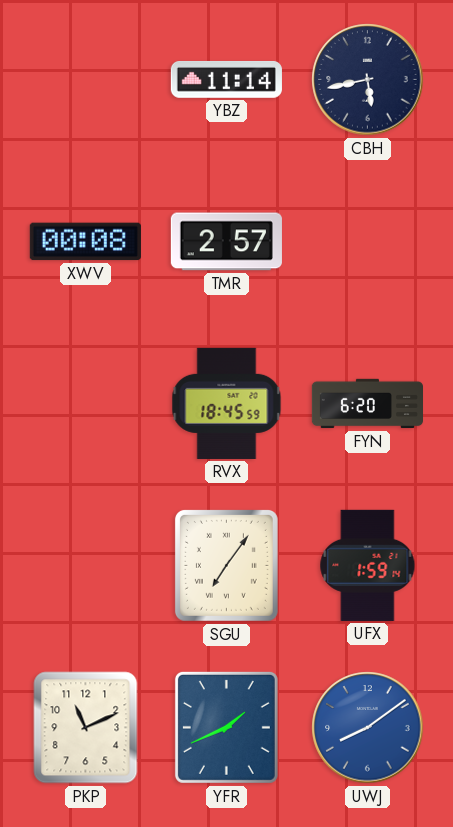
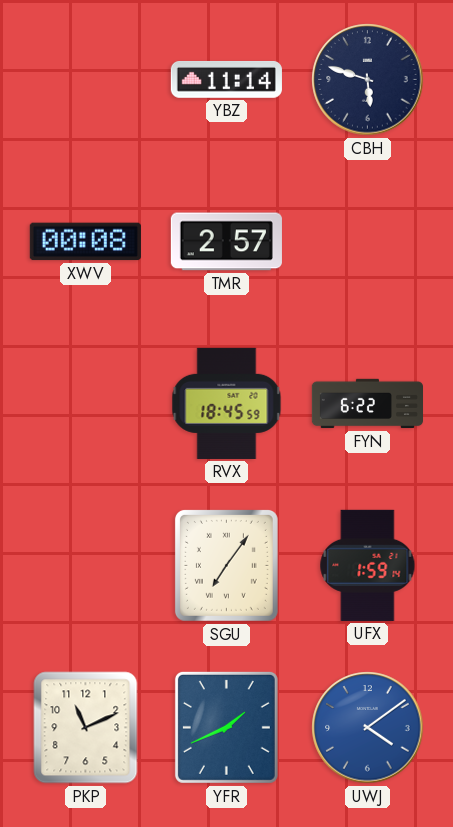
CBH: 5:43 -> 5:48
FYN: 6:20 -> 6:22
UWJ: 8:09 -> 4:09
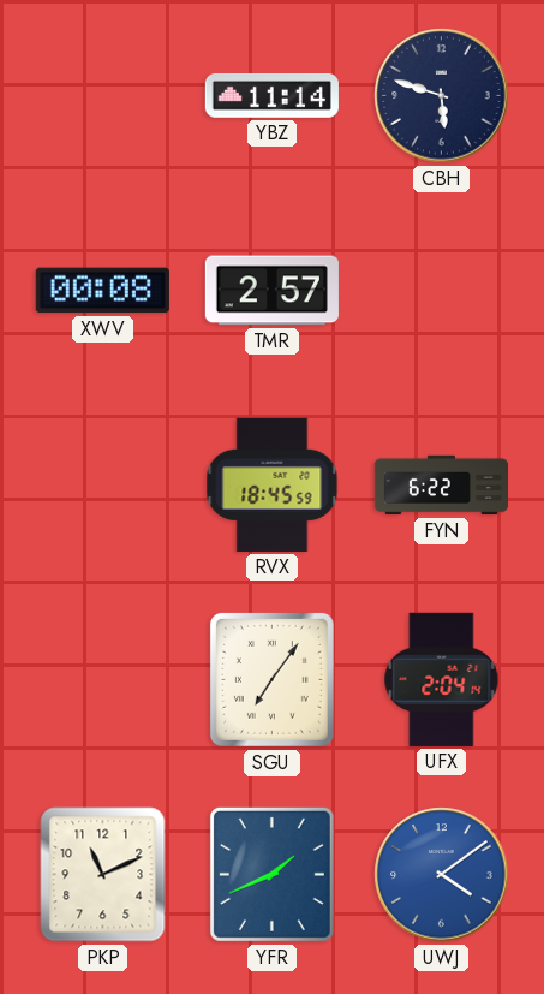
UFX: 1:59 -> 2:04
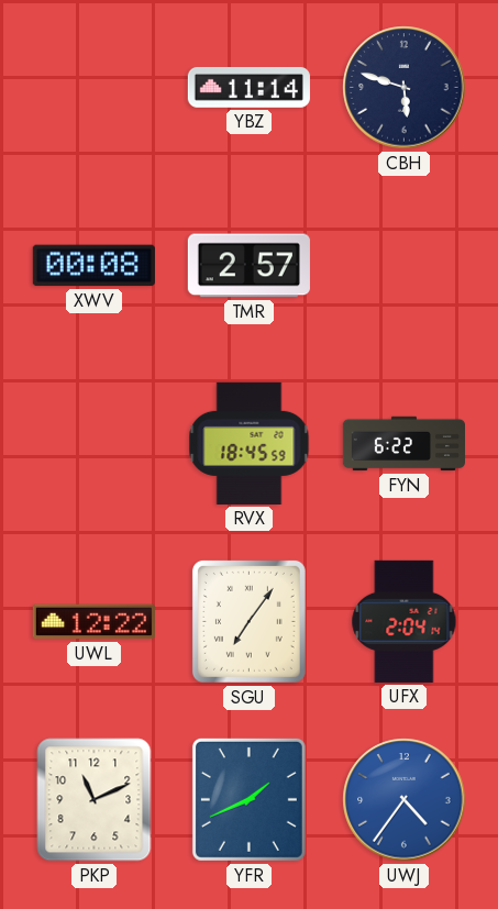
UWL: none -> 12:22
UWJ: 4:09 -> 4:36
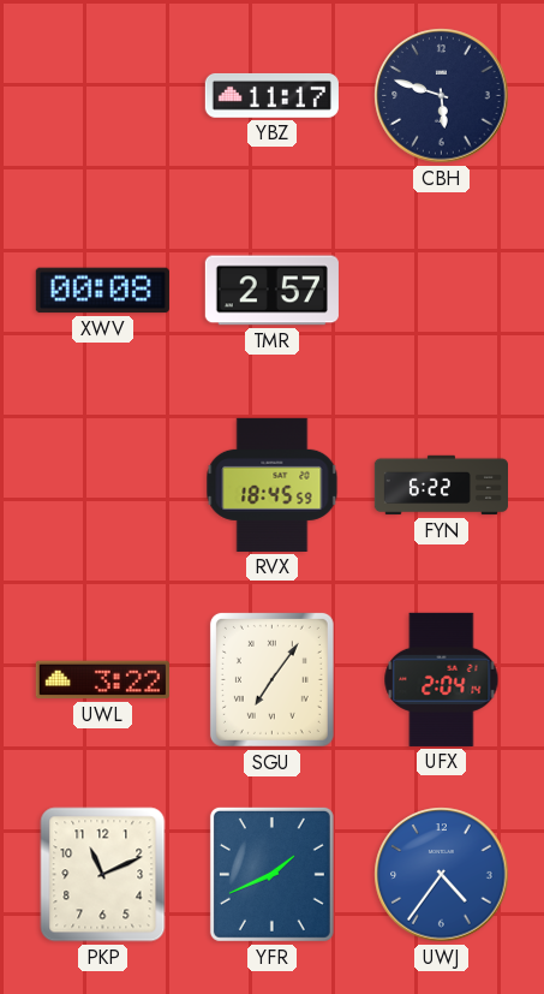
YBZ: 11:14 -> 11:17
UWL: 12:22 -> 3:22
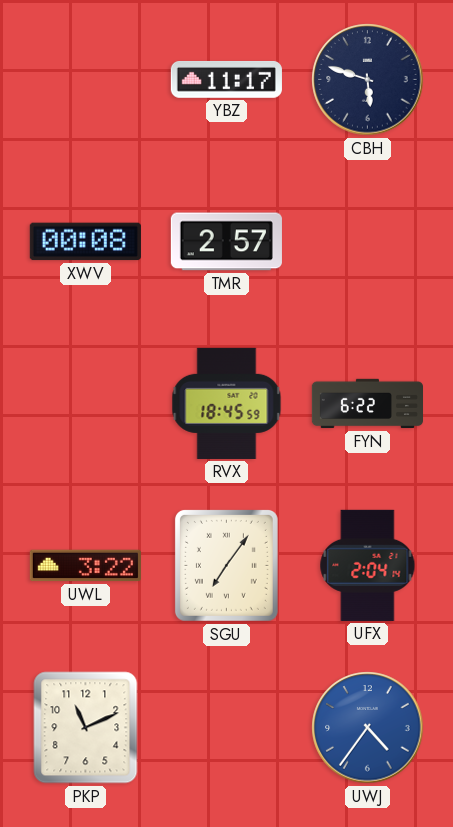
YFR: 1:41 -> none
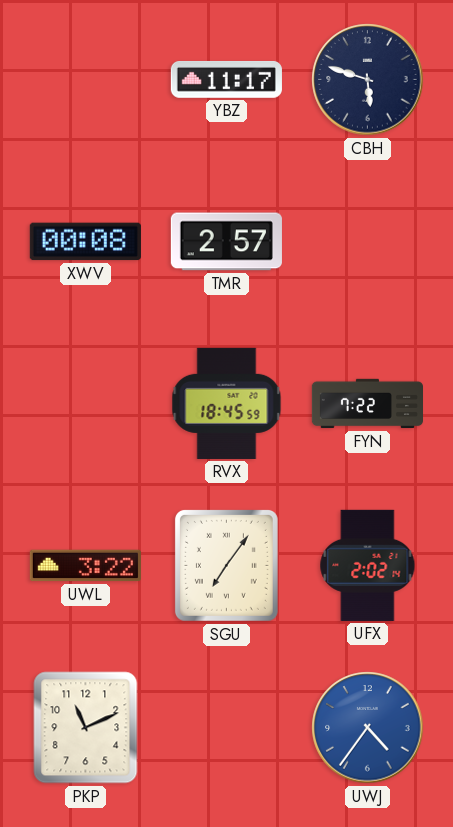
FYN: 6:22 -> 7:22
UFX: 2:04 -> 2:02
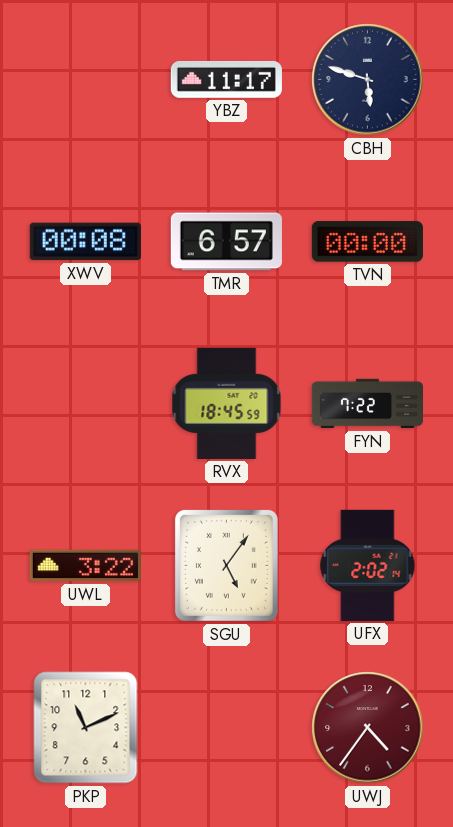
TMR: 2:57 -> 6:57
TVN: none -> 00:00
SGU: 7:06 -> 5:06
UWJ dial: blue -> burgundy
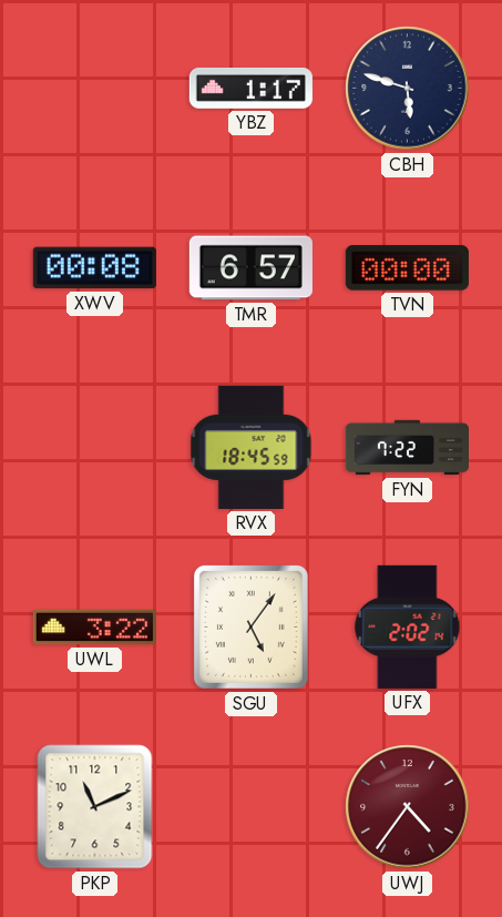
YBZ: 11:17 -> 1:17
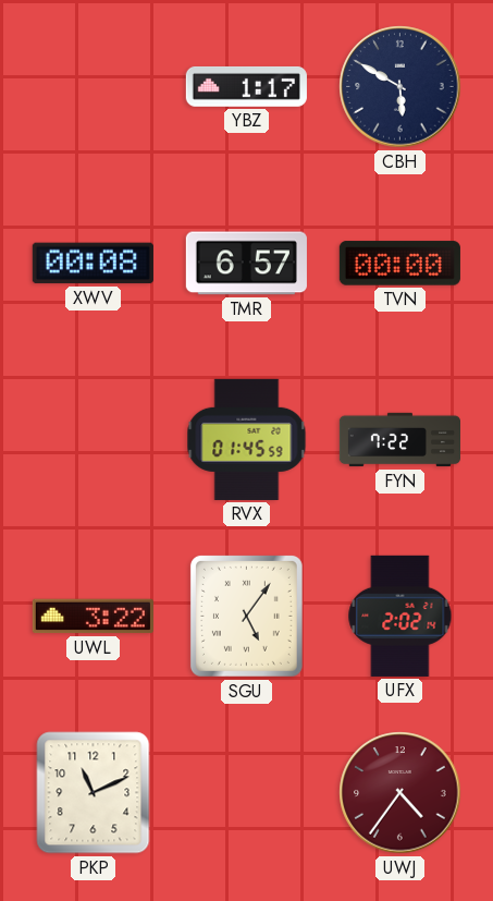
CBH: 5:48 -> 5:50
RVX: 18:45 -> 01:45
